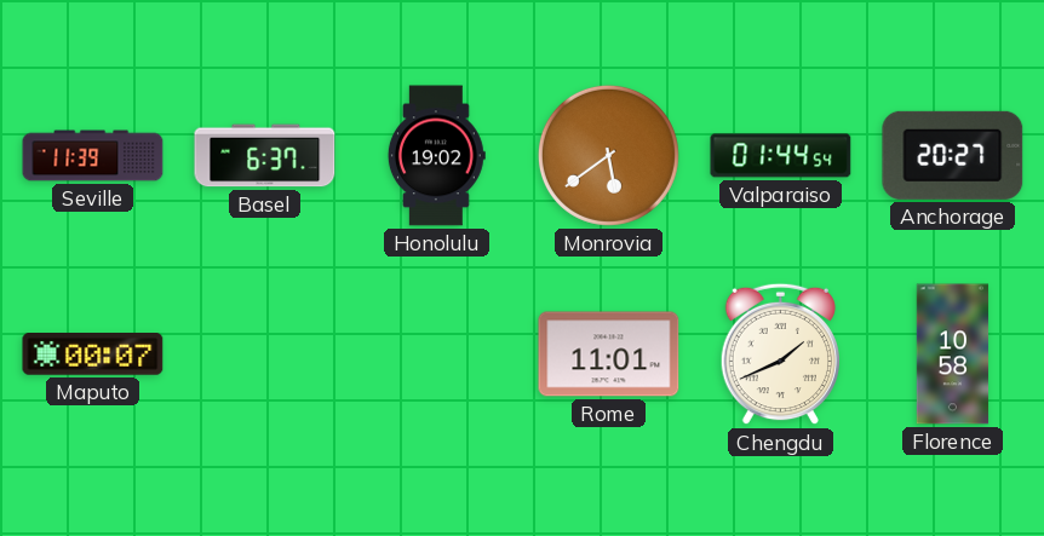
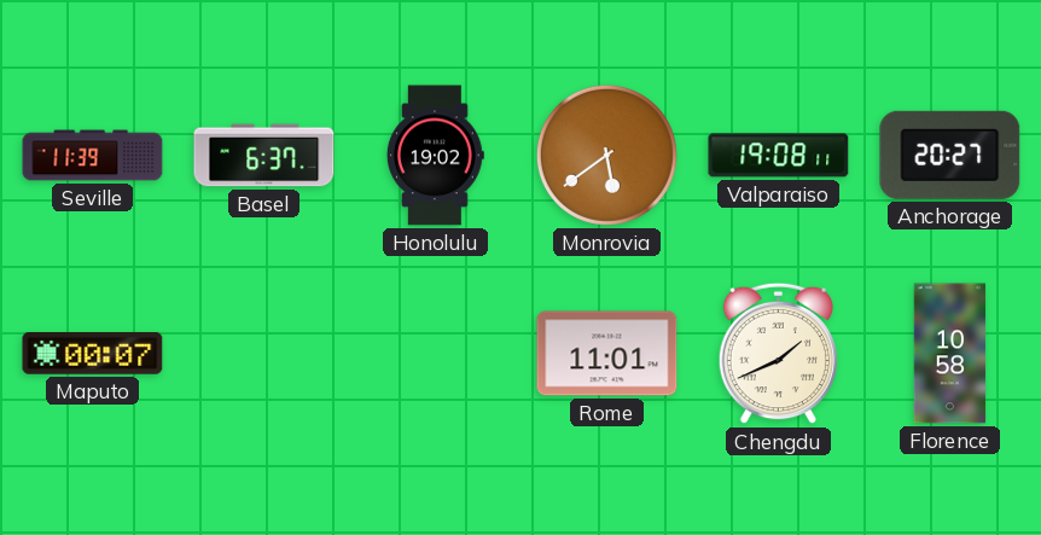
Valparaiso: 01:44 -> 19:08
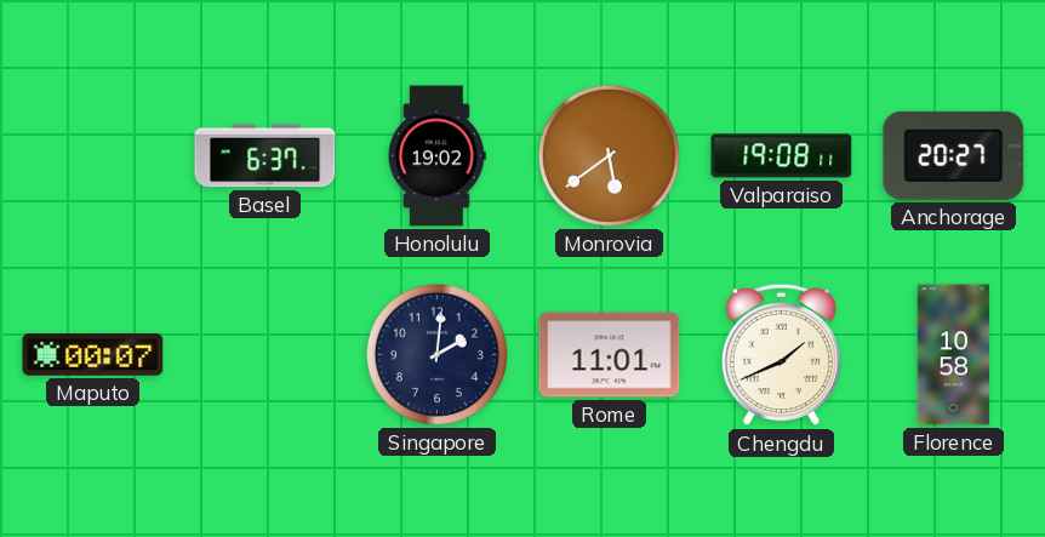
Seville: 11:39 -> none
Singapore: none -> 2:01
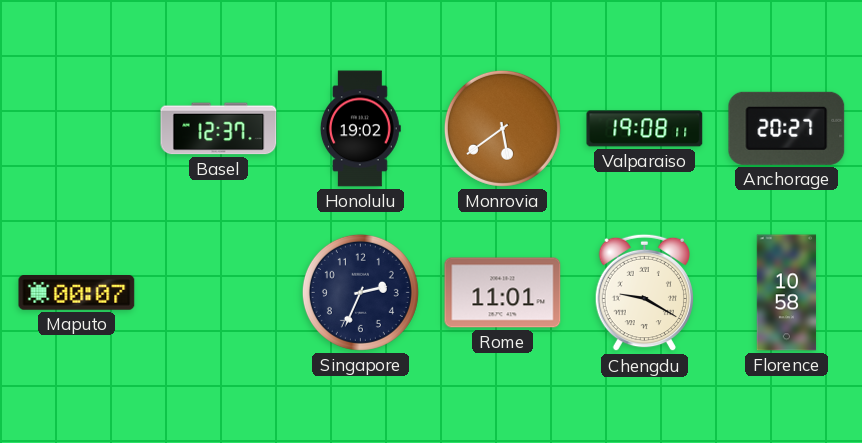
Basel: 6:37 -> 12:37
Singapore: 2:01 -> 2:34
Chengdu: 1:41 -> 9:20
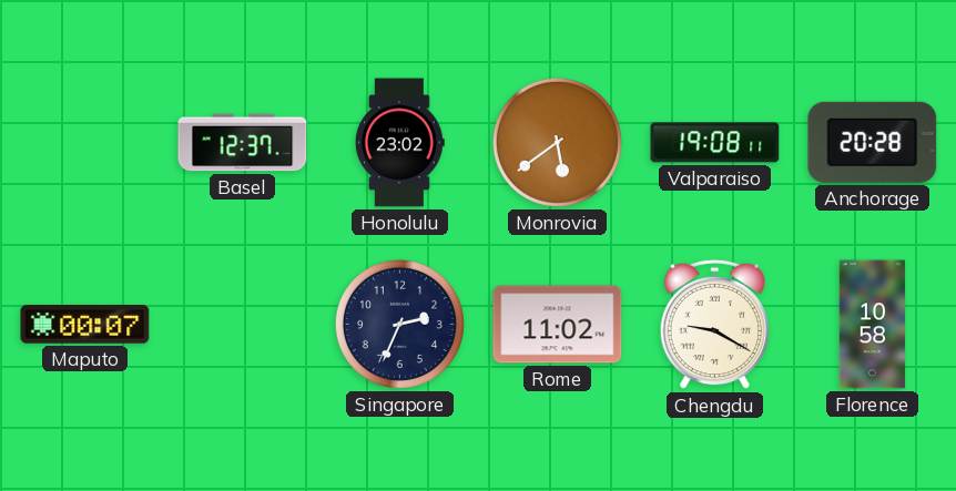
Honolulu: 19:02 -> 23:02
Anchorage: 20:27 -> 20:28
Rome: 11:01 -> 11:02
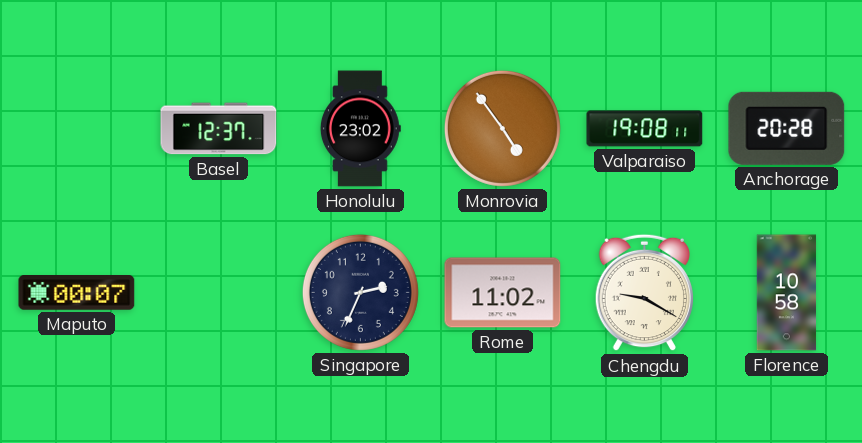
Monrovia: 5:39 -> 4:54
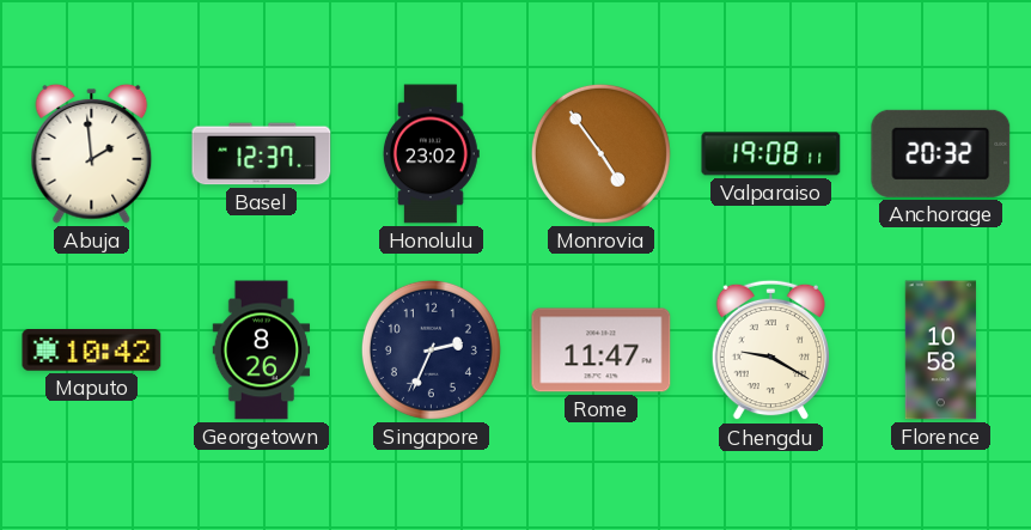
Abuja: none -> 1:59
Anchorage: 20:28 -> 20:32
Maputo: 00:07 -> 10:42
Georgetown: none -> 8:26
Rome: 11:02 -> 11:47
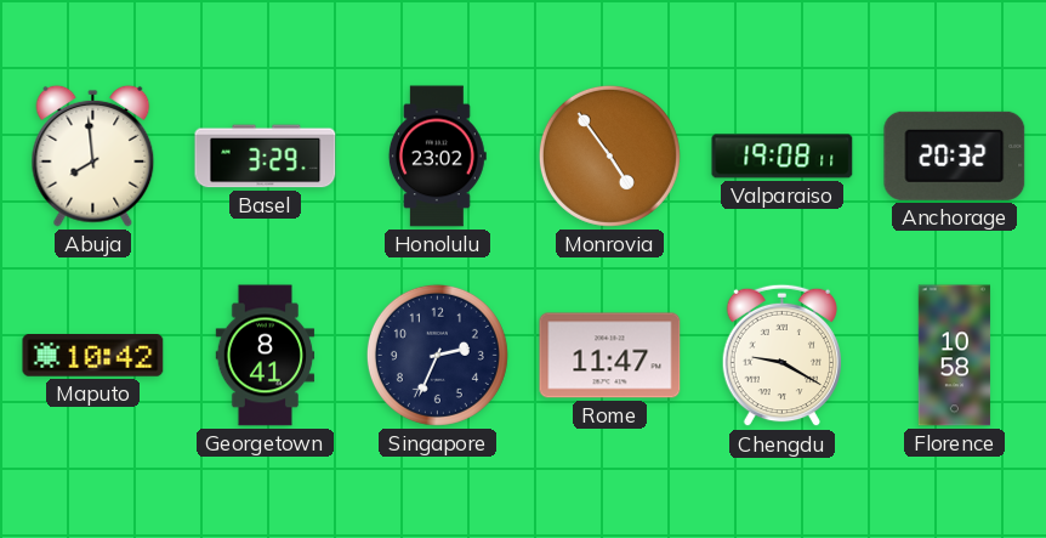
Abuja: 1:59 -> 7:59
Basel: 12:37 -> 3:29
Georgetown: 8:26 -> 8:41
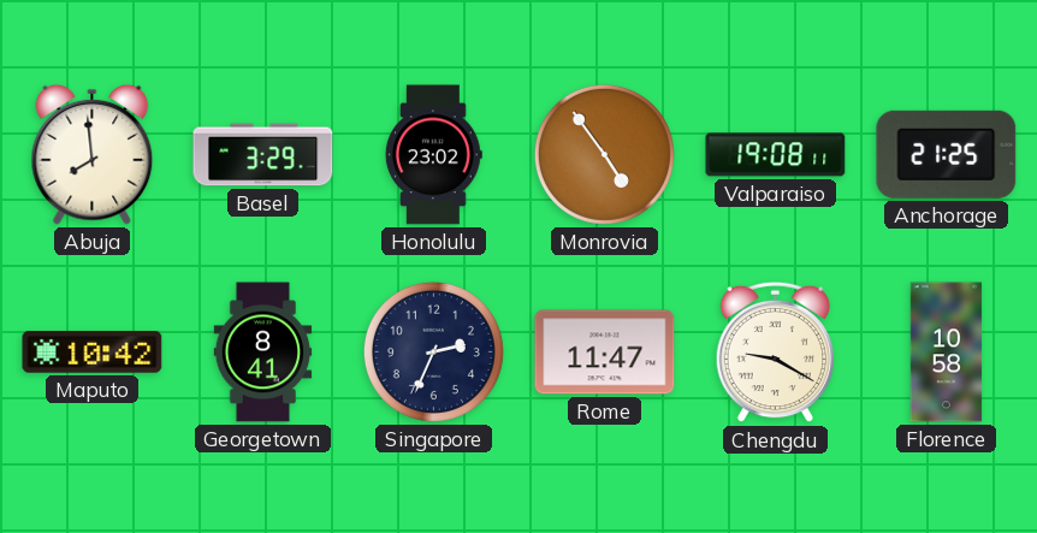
Anchorage: 20:32 -> 21:25
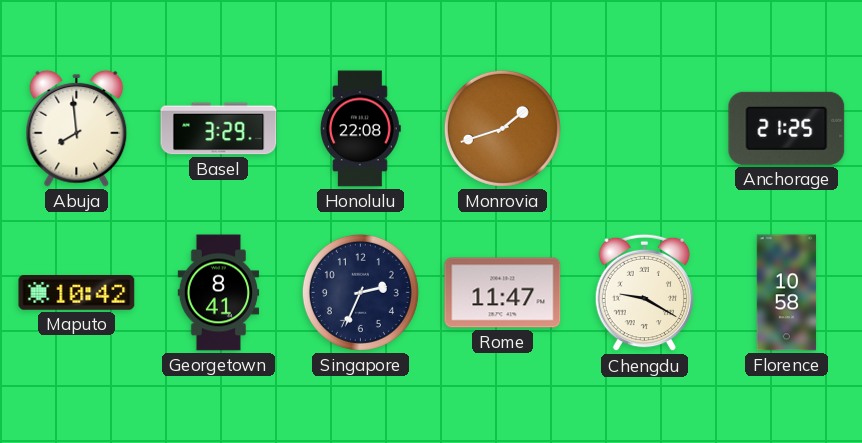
Honolulu: 23:02 -> 22:08
Monrovia: 4:54 -> 1:42
Valparaiso: 19:08 -> none
